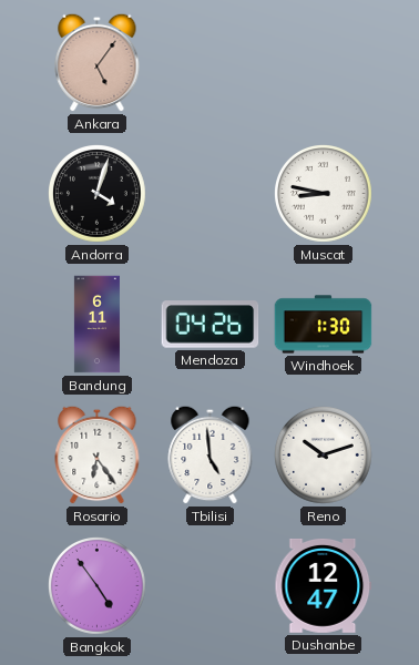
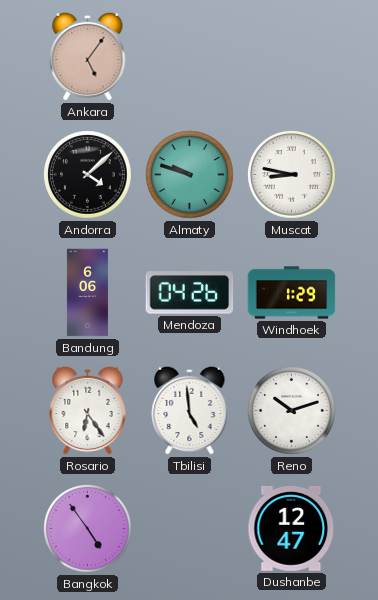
Andorra: 4:03 -> 4:08
Almaty: none -> 9:48
Bandung: 6:11 -> 6:06
Windhoek: 1:30 -> 1:29
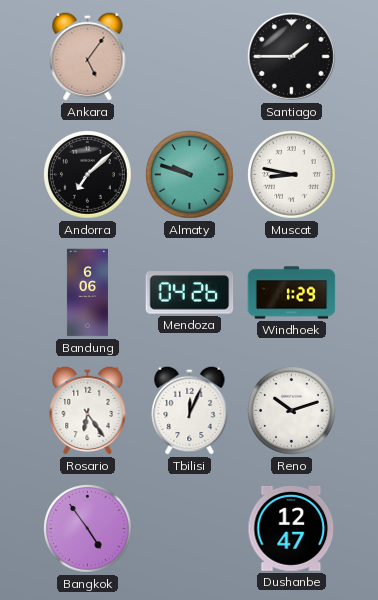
Santiago: none -> 1:45
Andorra: 4:08 -> 7:08
Tbilisi: 4:59 -> 12:04
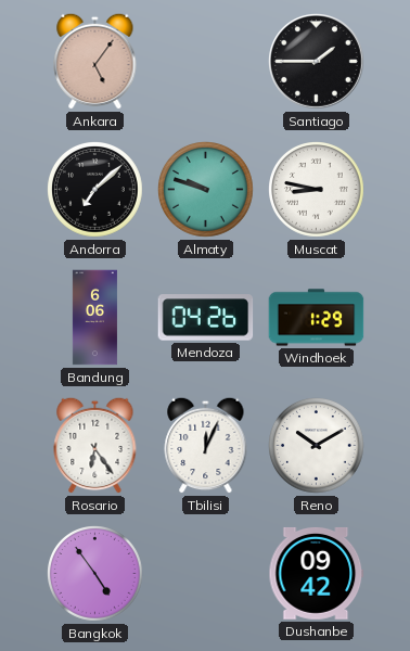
Reno: 10:12 -> 10:10
Dushanbe: 12:47 -> 09:42
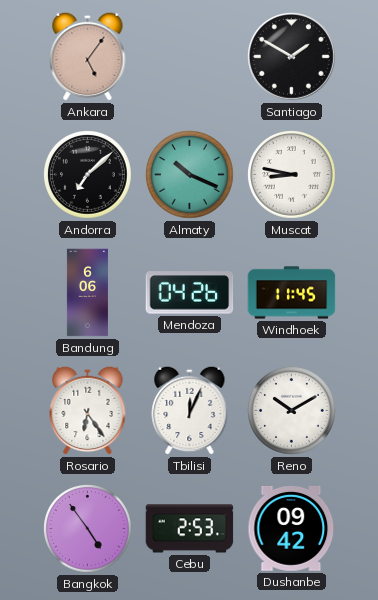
Santiago: 1:45 -> 1:50
Almaty: 9:48 -> 10:19
Windhoek: 1:29 -> 11:45
Cebu: none -> 2:53
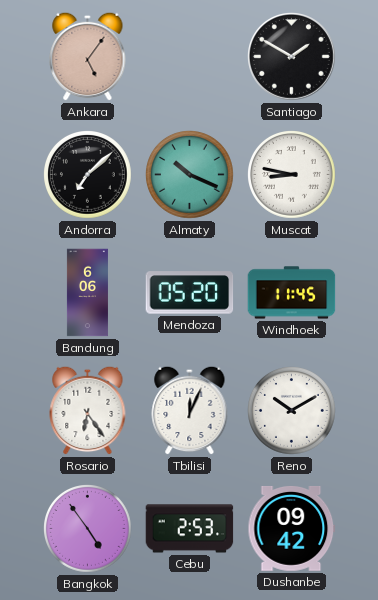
Mendoza: 04:26 -> 05:20
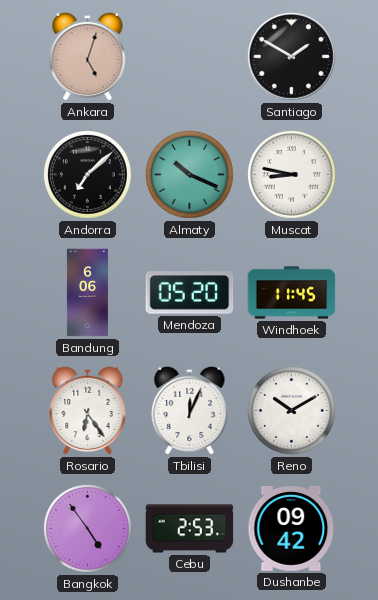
Ankara: 5:06 -> 5:03
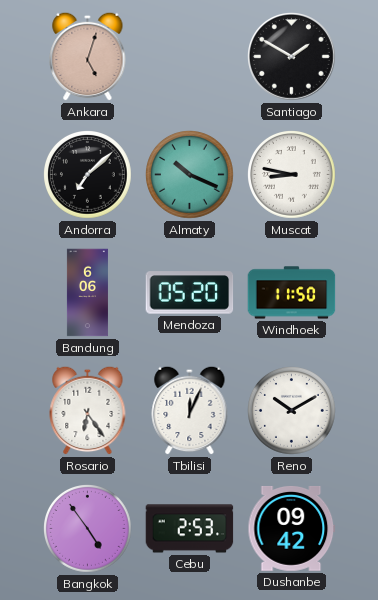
Windhoek: 11:45 -> 11:50
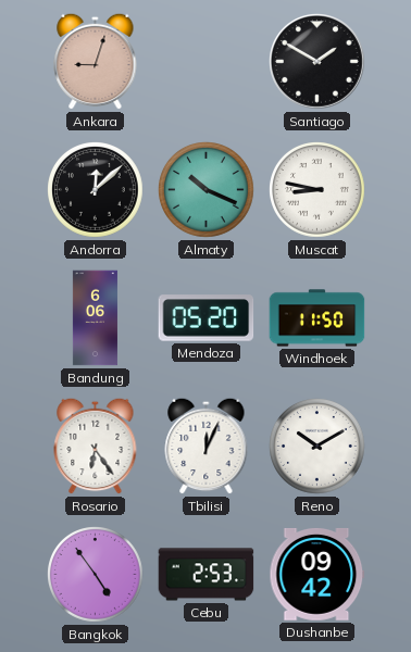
Ankara: 5:03 -> 9:03
Andorra: 7:08 -> 12:08
